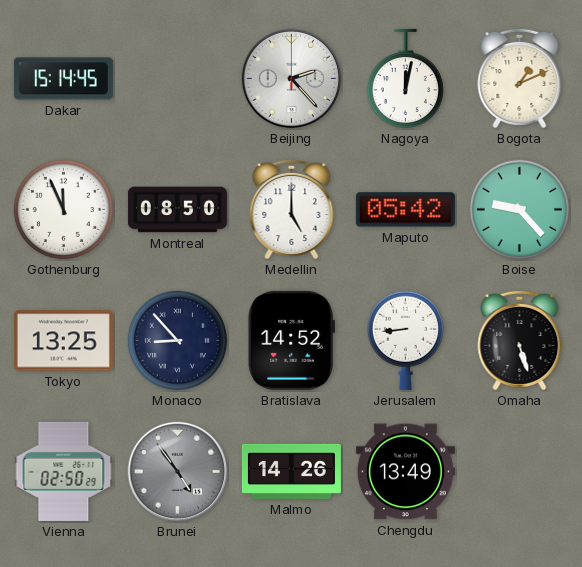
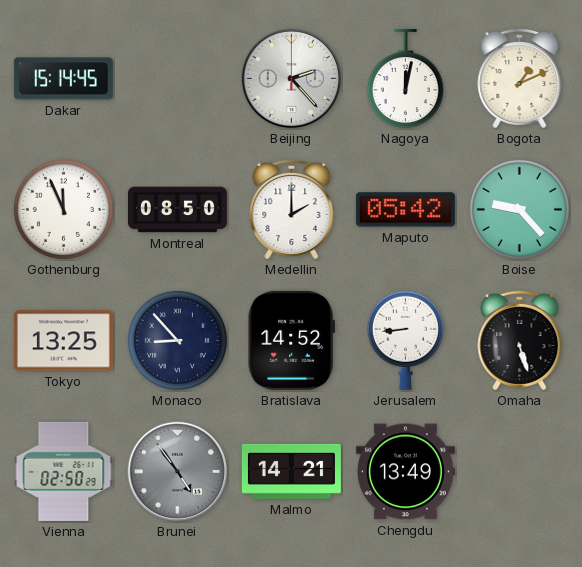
Medellin: 5:00 -> 2:00
Malmo: 14:26 -> 14:21
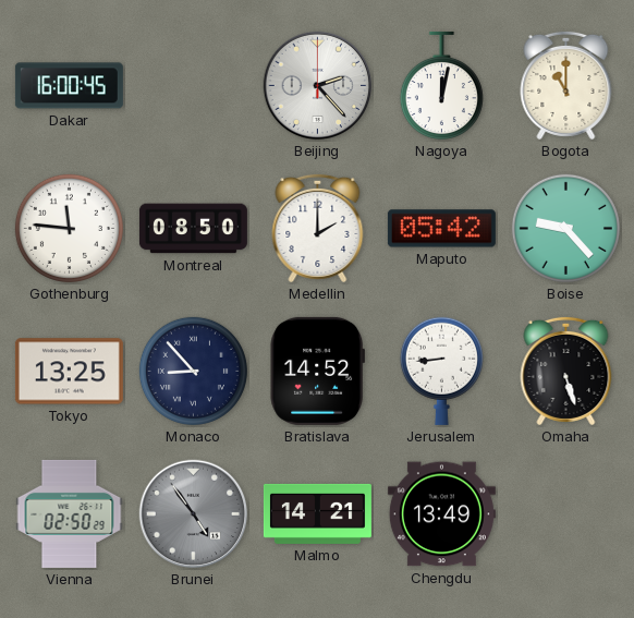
Dakar: 15:14 -> 16:00
Bogota: 1:11 -> 11:00
Gothenburg: 11:56 -> 11:46
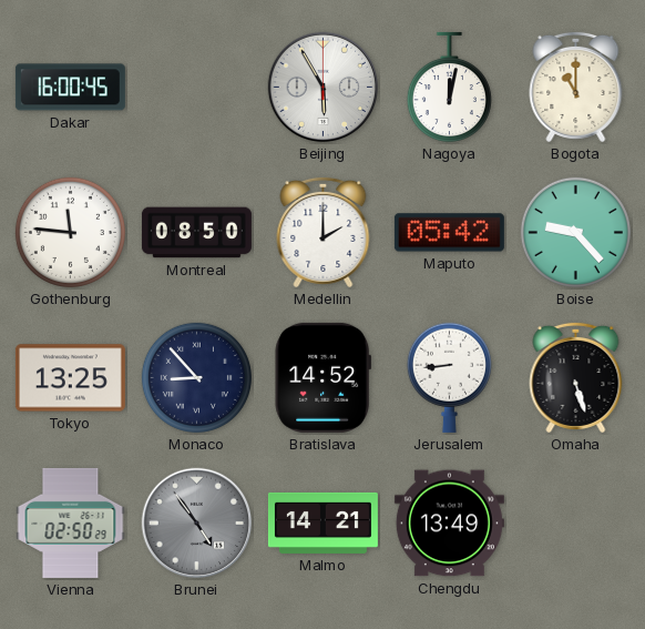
Beijing: 2:23 -> 5:55
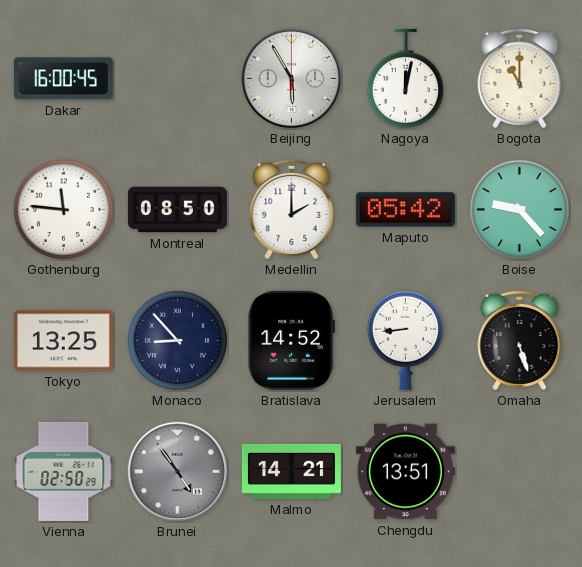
Chengdu: 13:49 -> 13:51
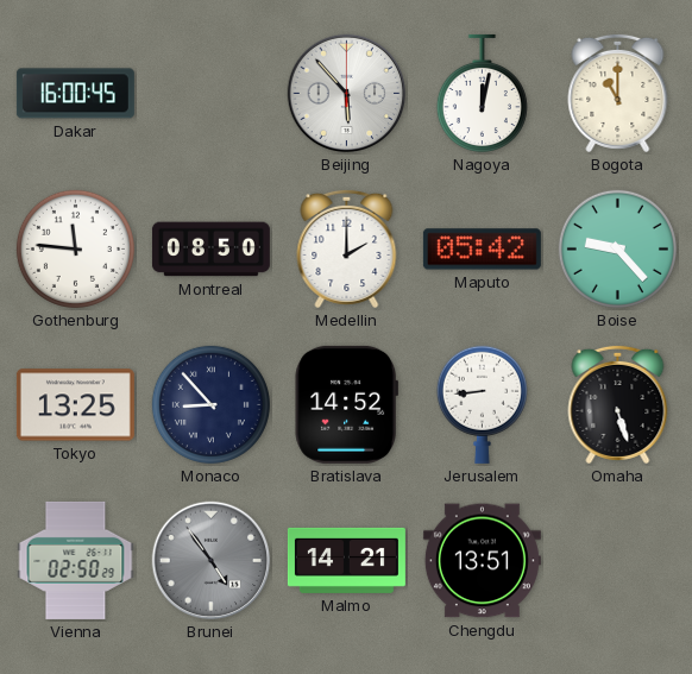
Beijing: 5:55 -> 5:53
